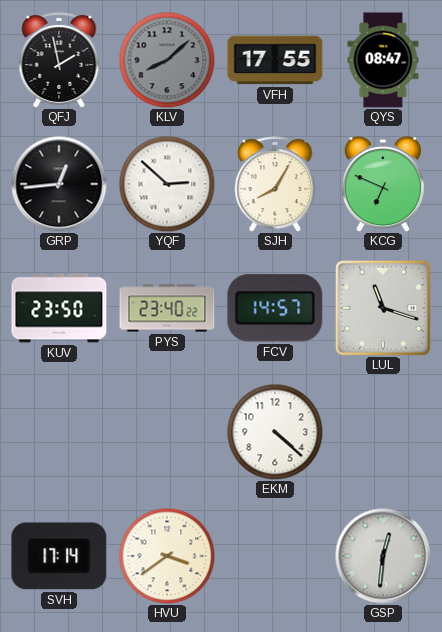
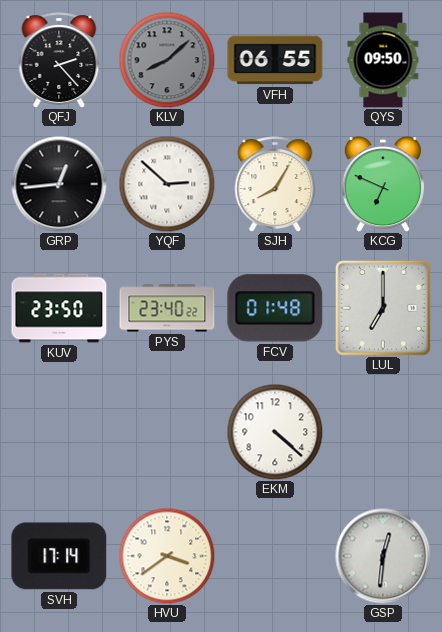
QFJ: 1:58 -> 2:23
VFH: 17:55 -> 06:55
QYS: 08:47 -> 09:50
FCV: 14:57 -> 01:48
LUL: 11:18 -> 7:00
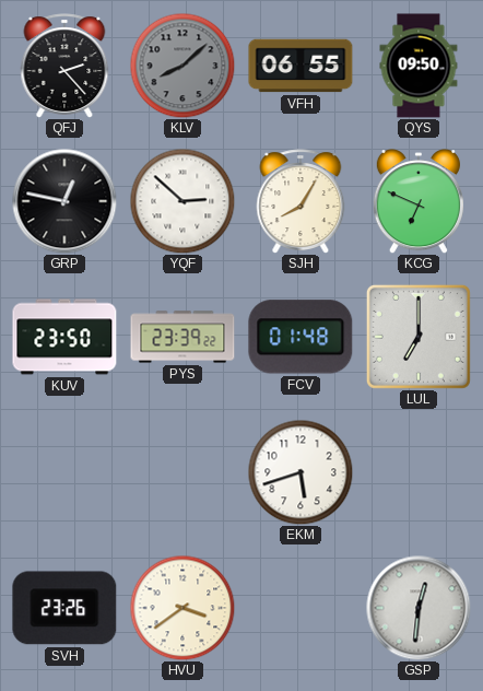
GRP: 12:44 -> 12:47
PYS: 23:40 -> 23:39
EKM: 4:22 -> 5:42
SVH: 17:14 -> 23:26
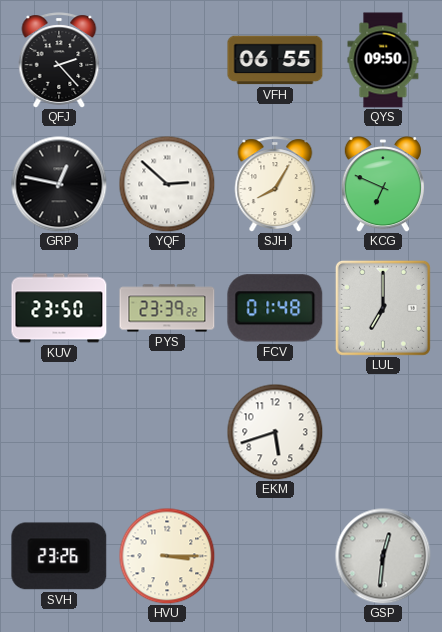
KLV: 8:08 -> none
HVU: 3:39 -> 3:15
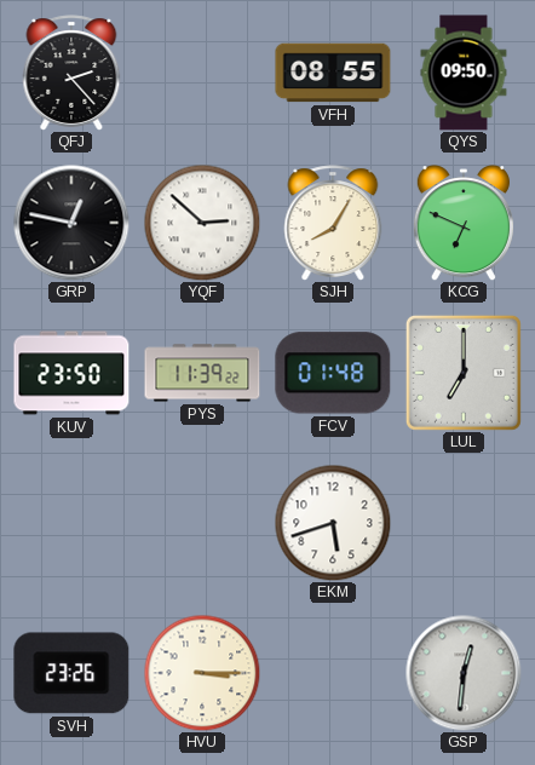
VFH: 06:55 -> 08:55
PYS: 23:39 -> 11:39
